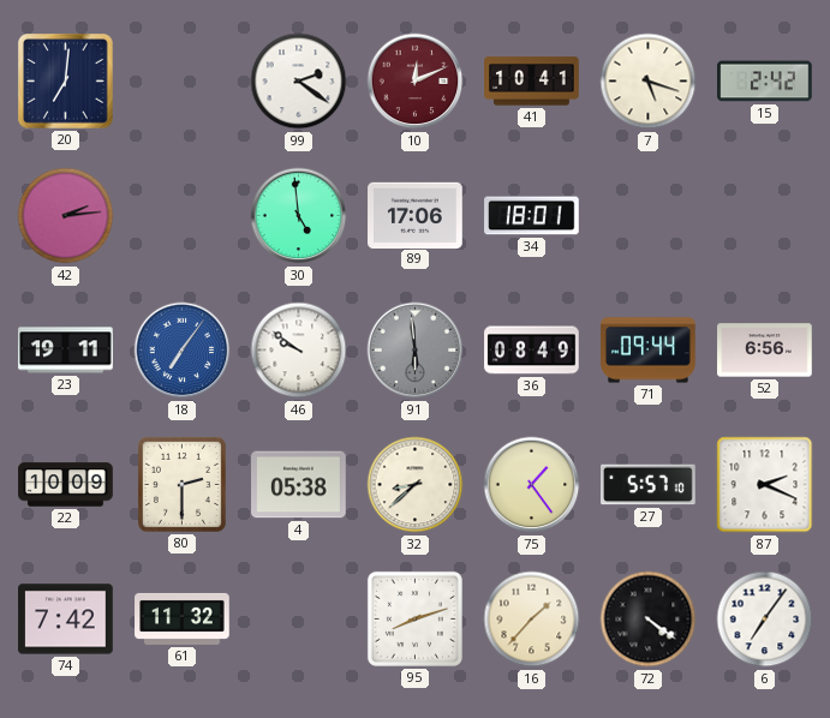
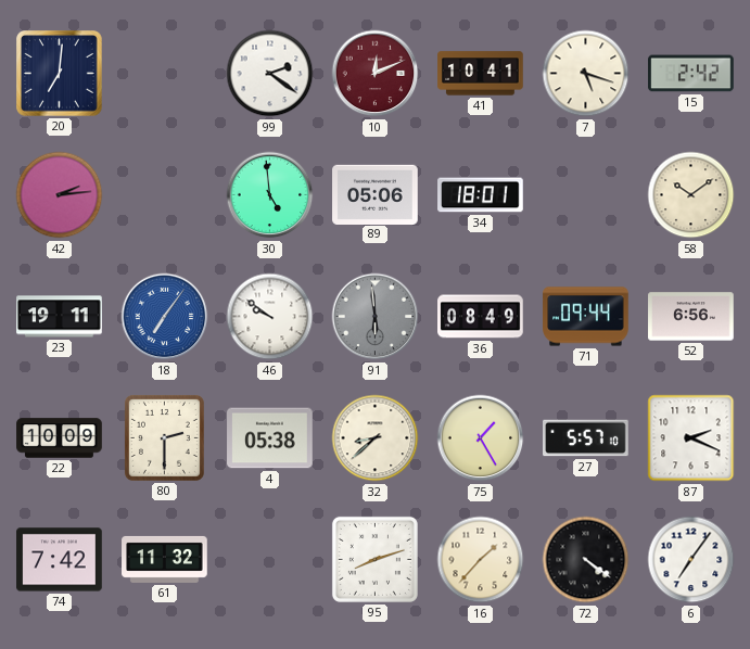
89: 17:06 -> 05:06
58: none -> 10:09
75: 1:24 -> 1:25
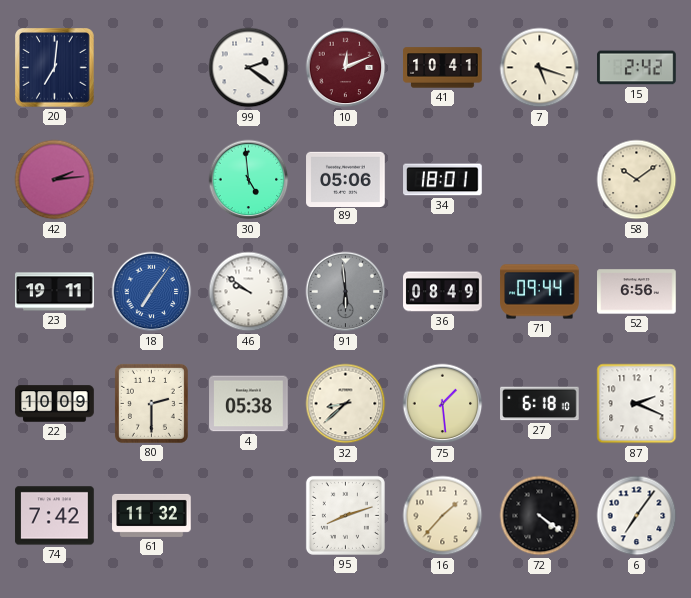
75: 1:25 -> 1:29
27: 5:57 -> 6:18
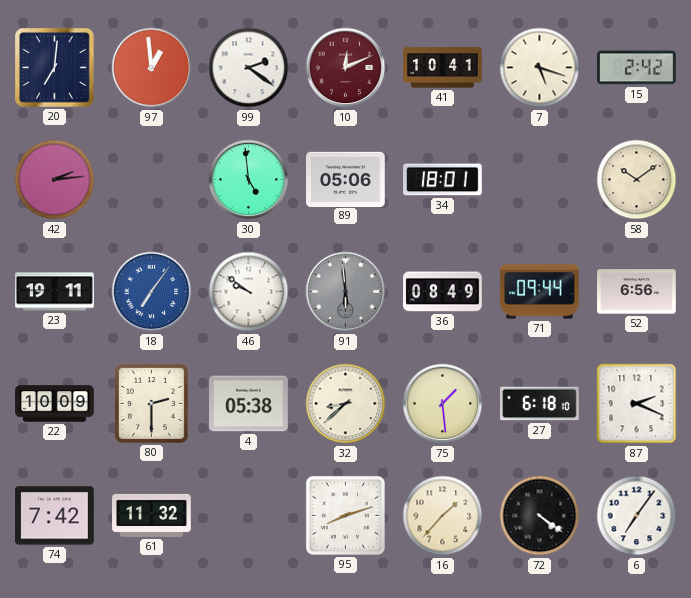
97: none -> 12:59
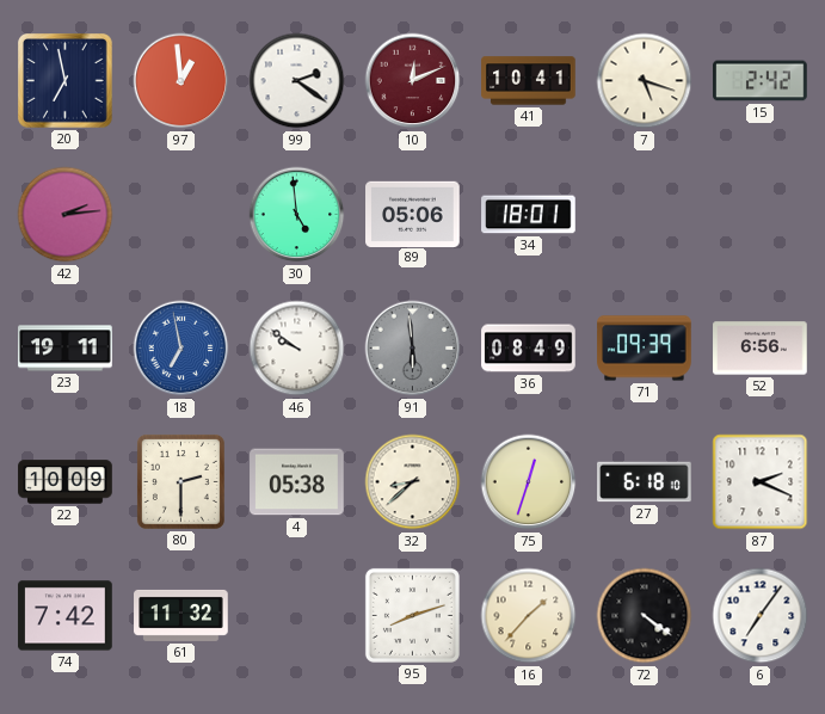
20: 7:01 -> 6:58
58: 10:09 -> none
18: 7:06 -> 6:58
71: 09:44 -> 09:39
75: 1:29 -> 12:33
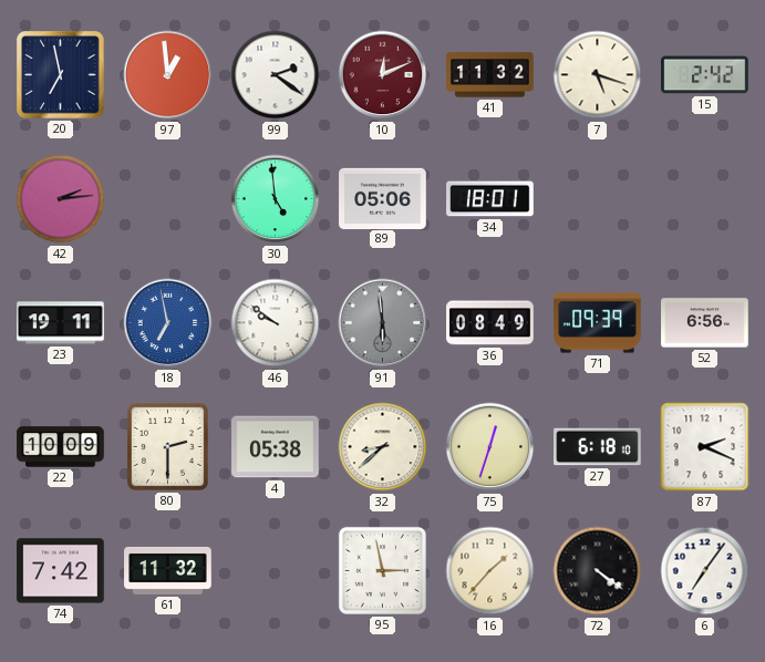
41: 10:41 -> 11:32
95: 8:12 -> 2:58
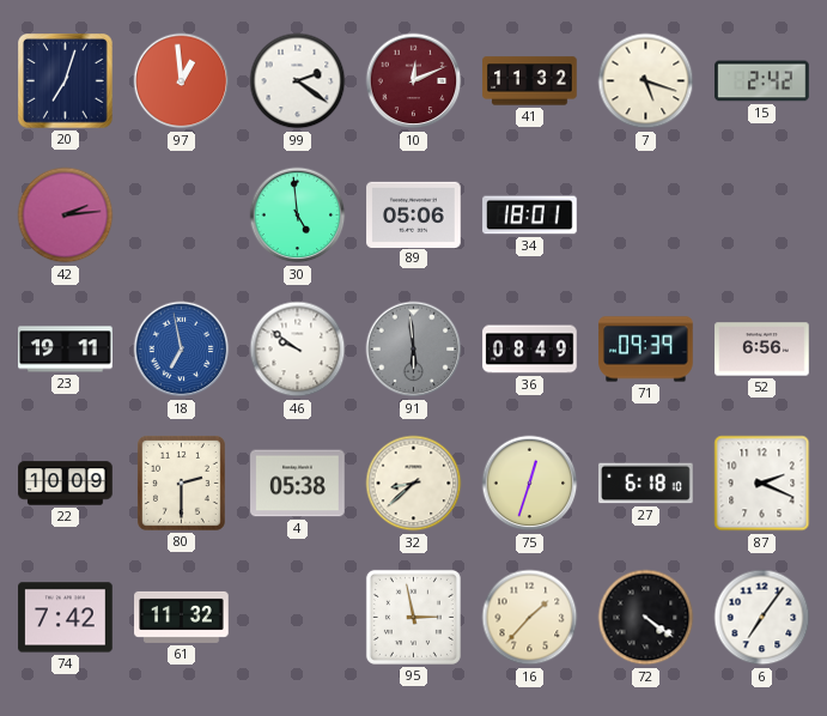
20: 6:58 -> 7:03
